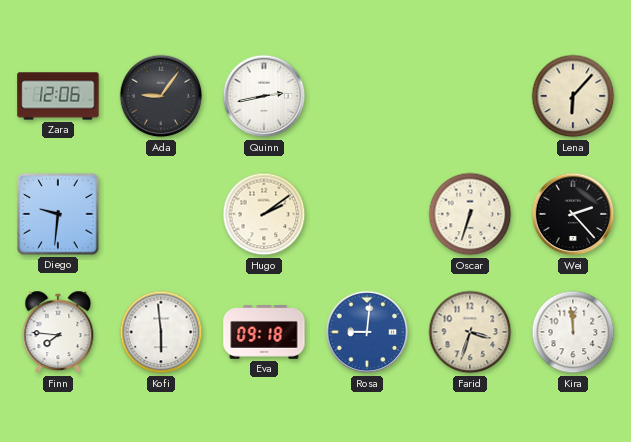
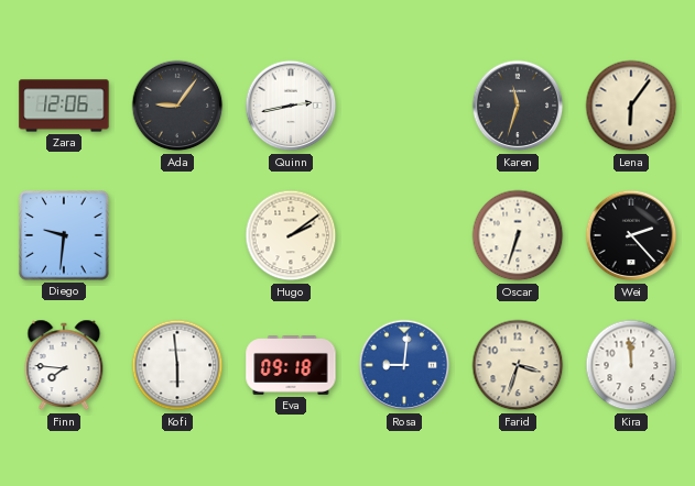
Karen: none -> 11:33
Lena: 6:07 -> 6:06
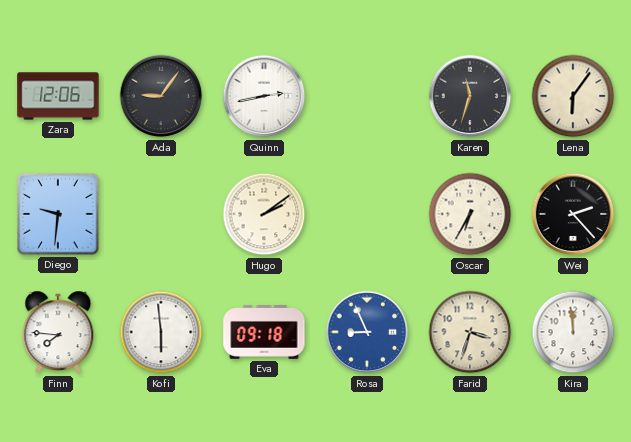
Oscar: 6:33 -> 6:35
Rosa: 9:01 -> 8:56
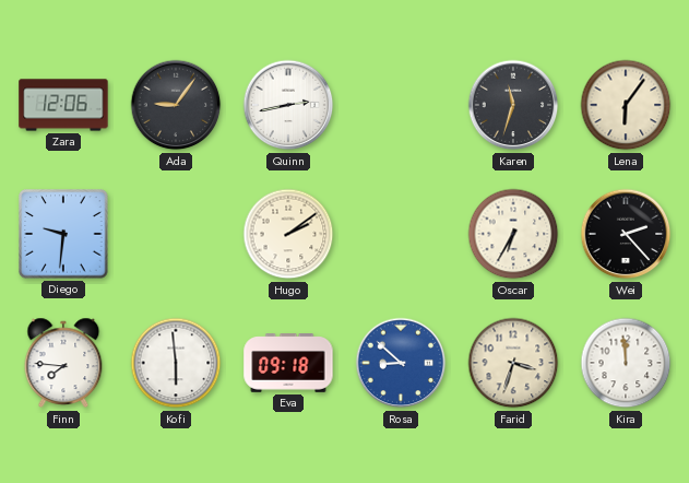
Rosa: 8:56 -> 8:52
